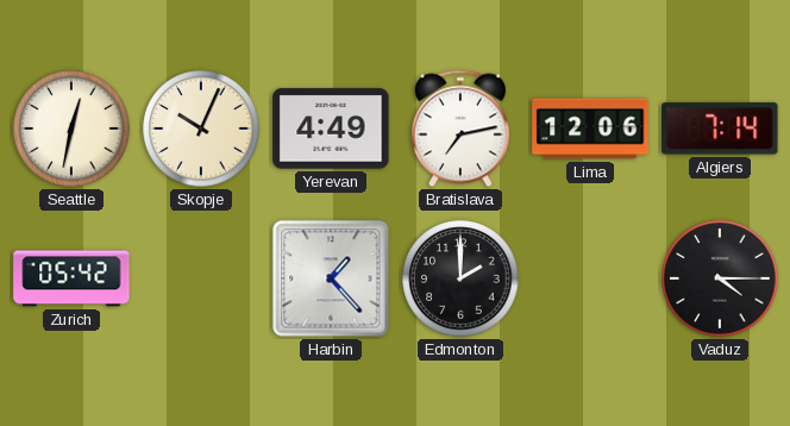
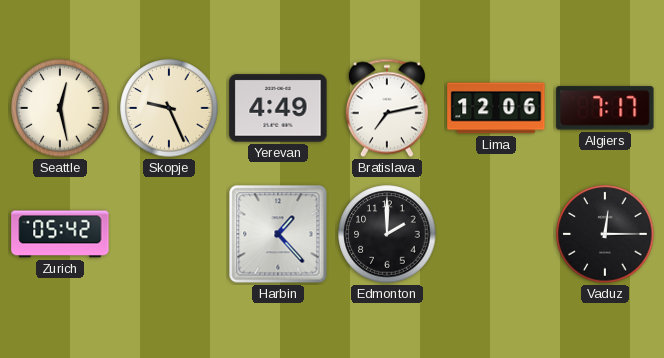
Seattle: 12:32 -> 12:28
Skopje: 10:04 -> 9:26
Algiers: 7:14 -> 7:17
Vaduz: 4:15 -> 12:15
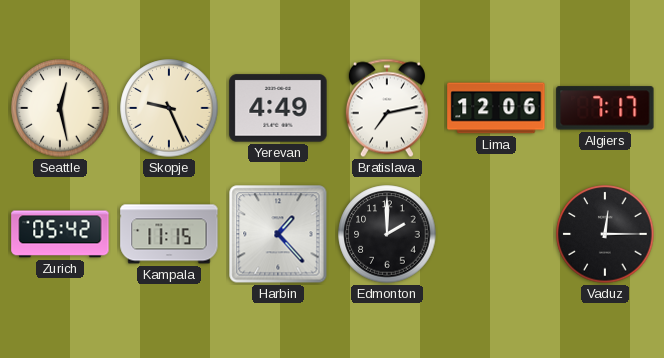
Kampala: none -> 11:15
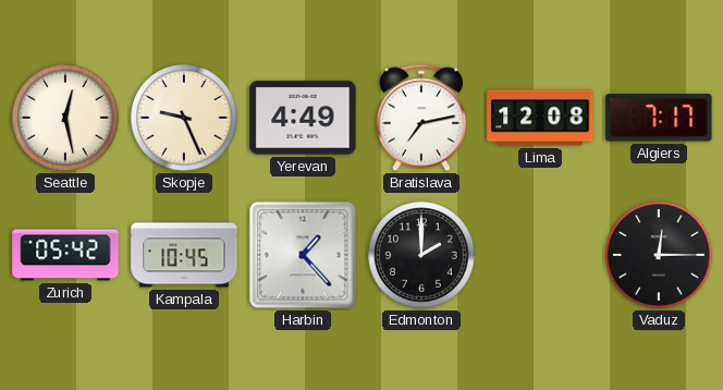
Lima: 12:06 -> 12:08
Kampala: 11:15 -> 10:45
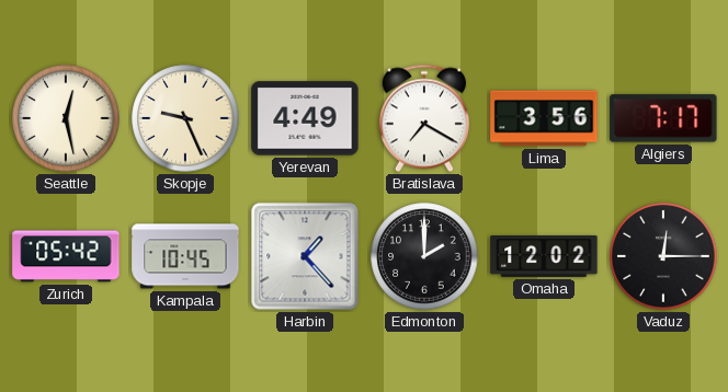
Bratislava: 7:13 -> 7:20
Lima: 12:08 -> 3:56
Omaha: none -> 12:02
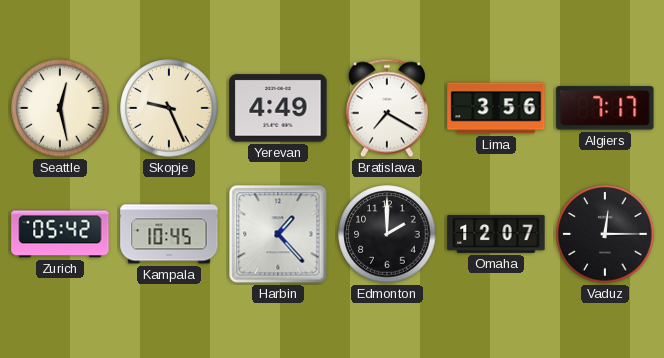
Omaha: 12:02 -> 12:07
